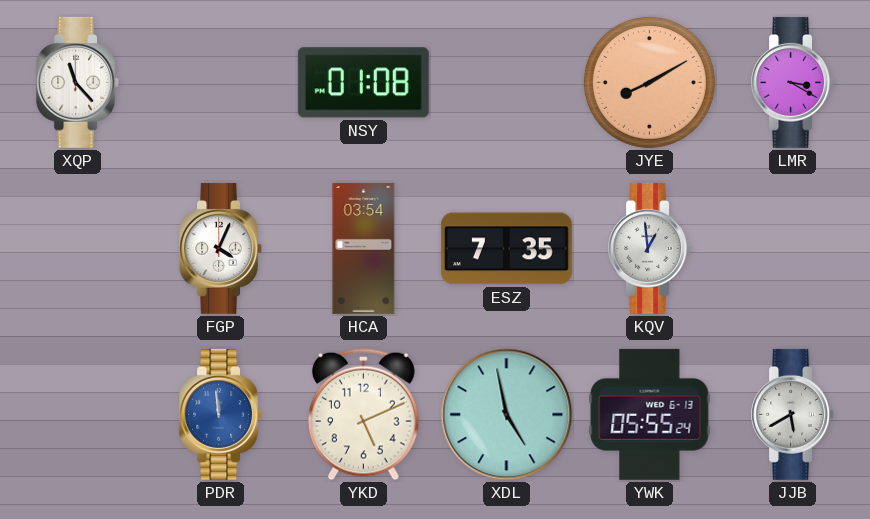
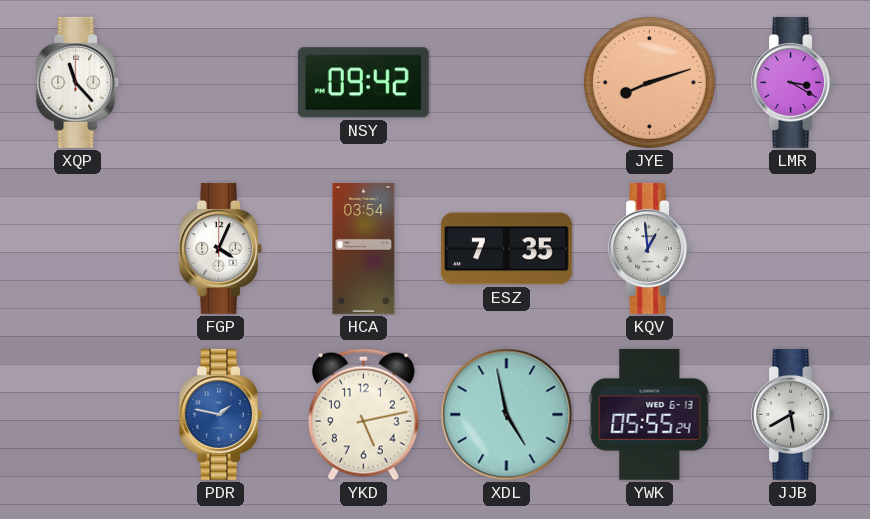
NSY: 01:08 -> 09:42
JYE: 8:10 -> 8:12
PDR: 11:59 -> 1:47
YKD: 5:11 -> 5:13
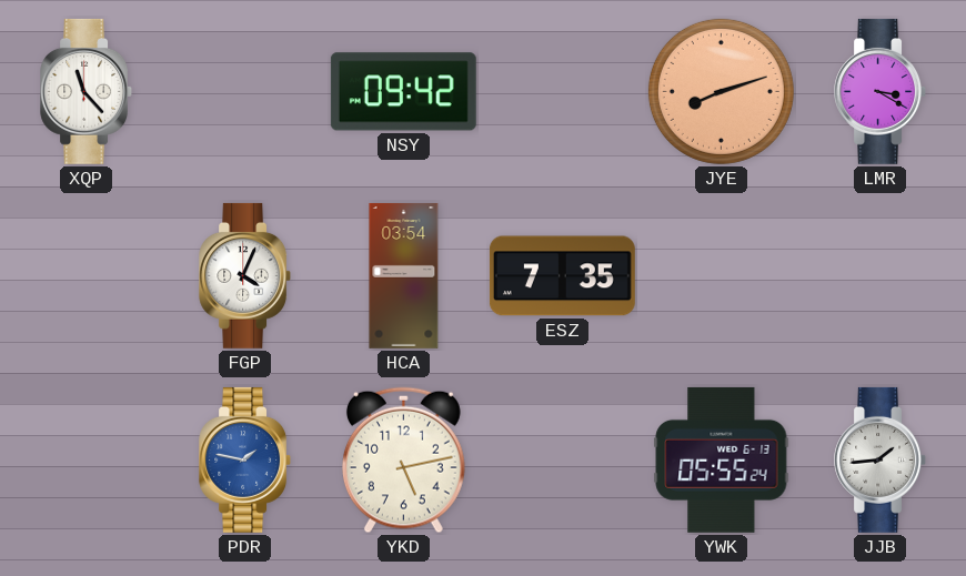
KQV: 12:59 -> none
XDL: 4:58 -> none
JJB: 5:40 -> 1:44
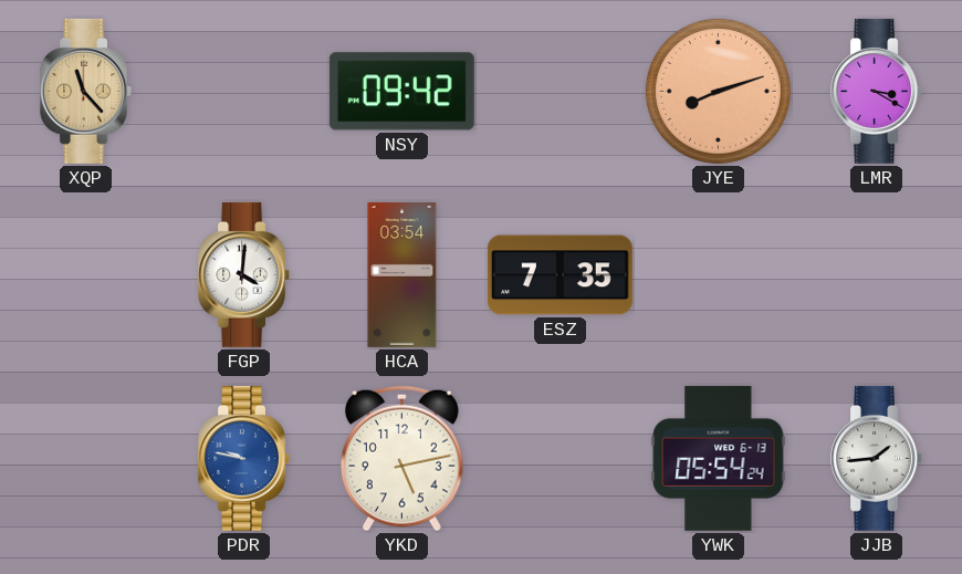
XQP dial: white -> champagne
FGP: 4:04 -> 4:01
PDR: 1:47 -> 9:47
YWK: 05:55 -> 05:54
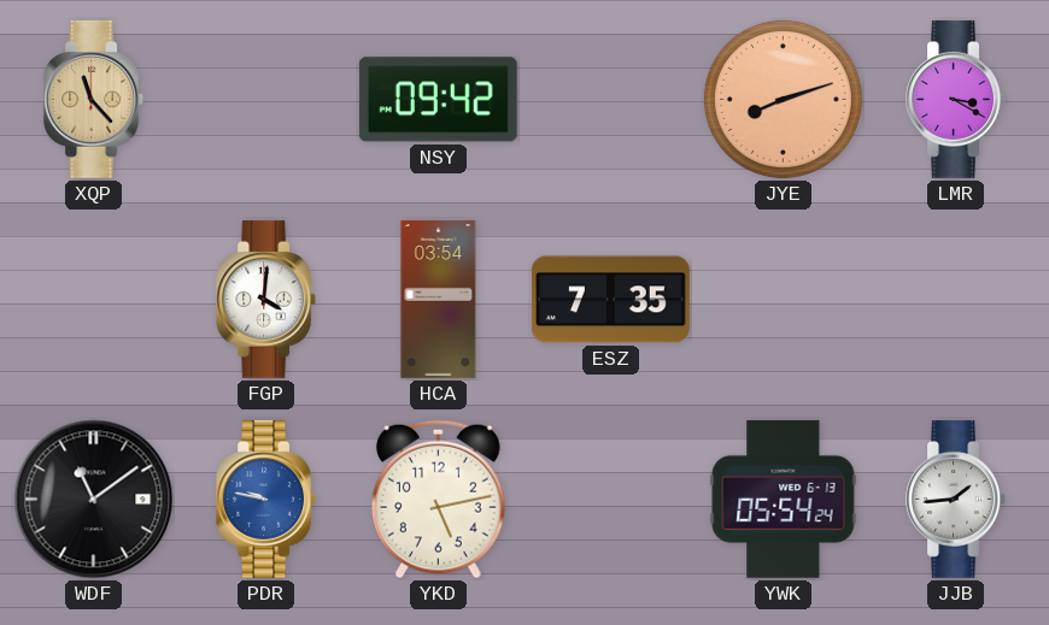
WDF: none -> 11:09
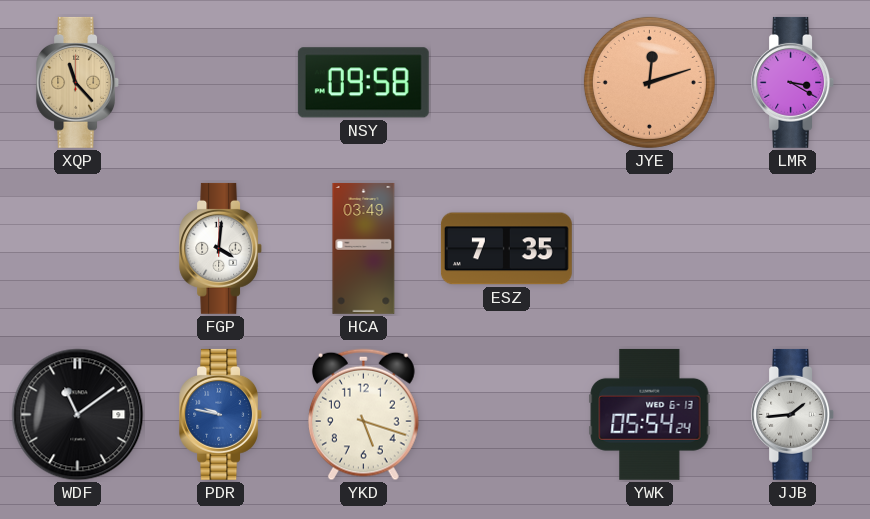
NSY: 09:42 -> 09:58
JYE: 8:12 -> 12:12
HCA: 03:54 -> 03:49
YKD: 5:13 -> 5:18
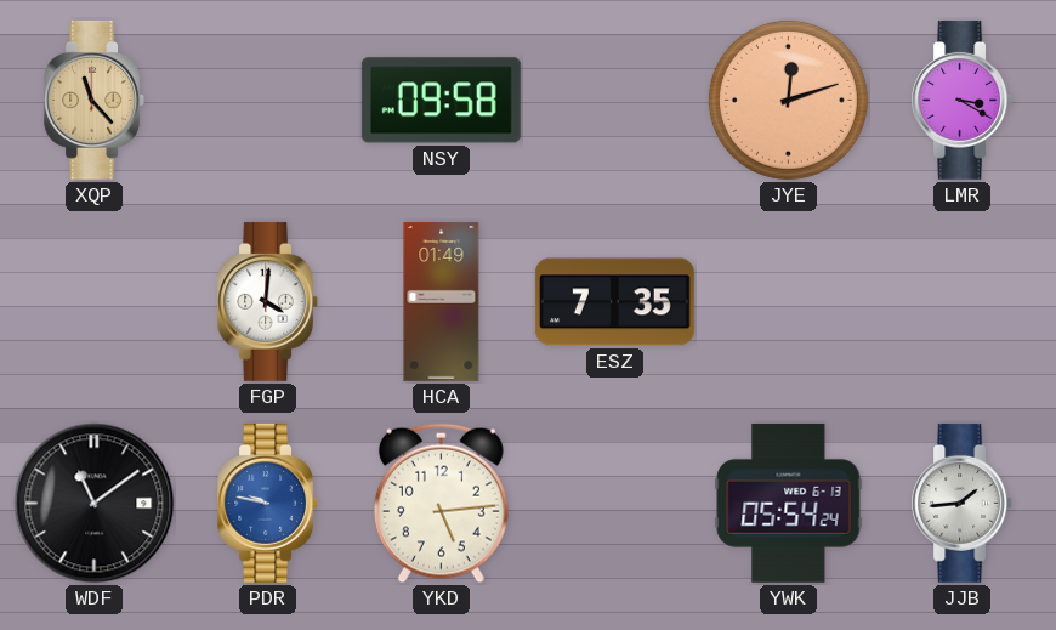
HCA: 03:49 -> 01:49
YKD: 5:18 -> 5:14
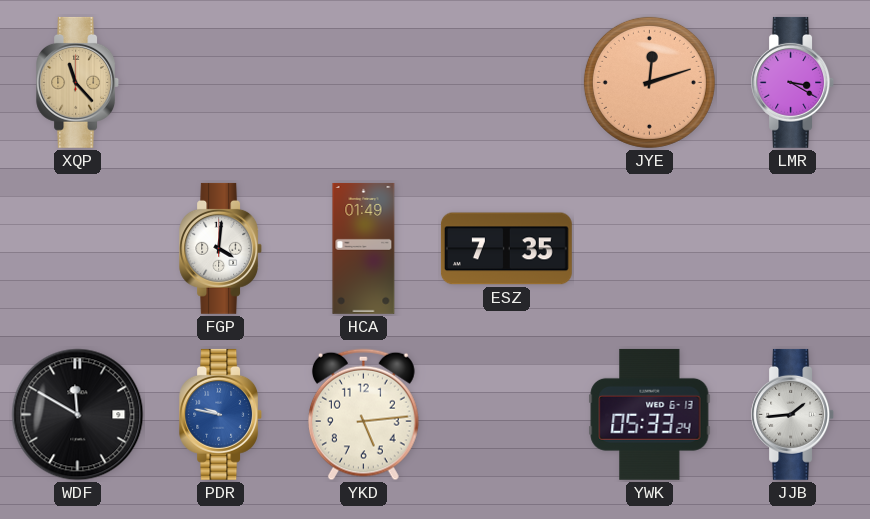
NSY: 09:58 -> none
WDF: 11:09 -> 11:50
YWK: 05:54 -> 05:33
